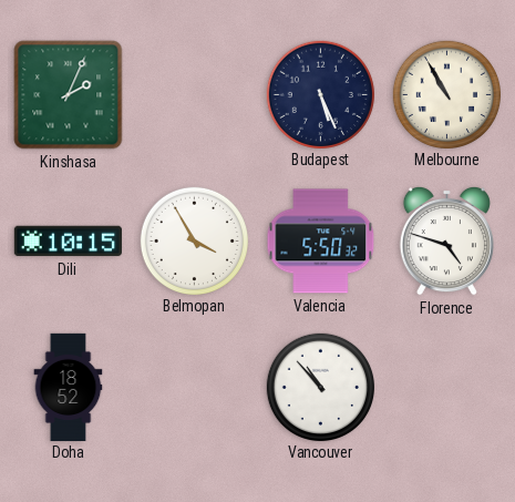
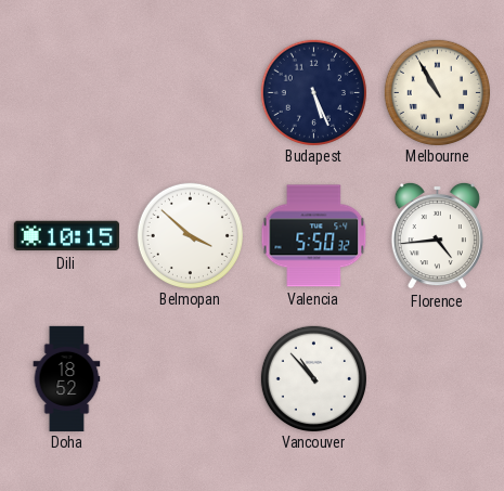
Kinshasa: 2:04 -> none
Belmopan: 3:55 -> 3:52
Florence: 4:48 -> 4:44
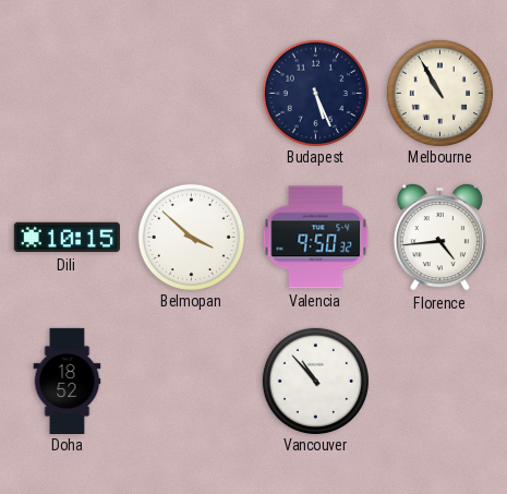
Valencia: 5:50 -> 9:50
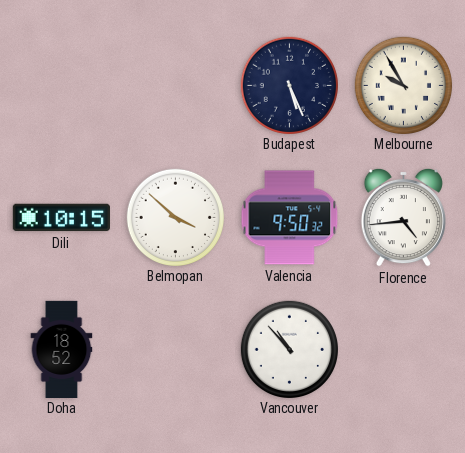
Melbourne: 10:55 -> 9:55
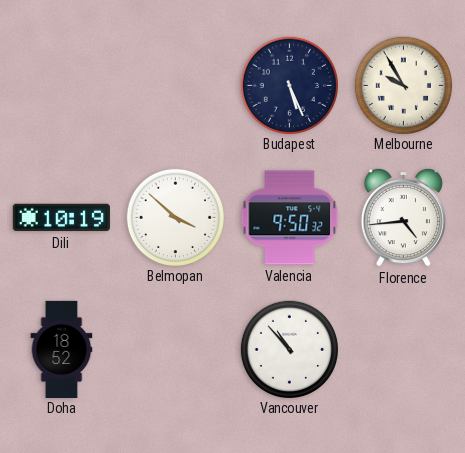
Dili: 10:15 -> 10:19
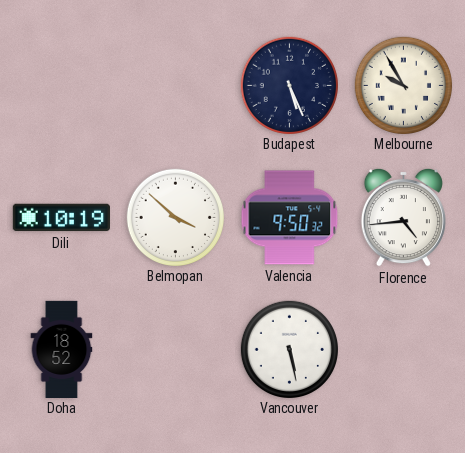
Vancouver: 10:53 -> 5:28
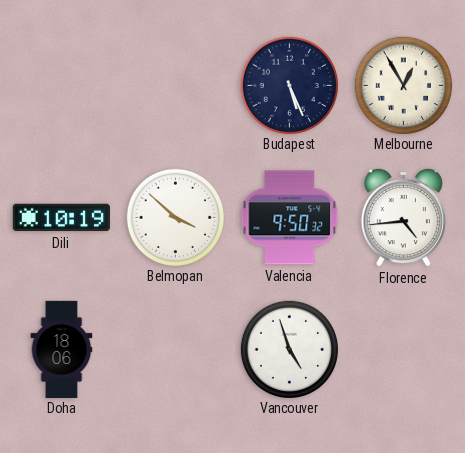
Melbourne: 9:55 -> 12:55
Doha: 18:52 -> 18:06
Vancouver: 5:28 -> 4:57
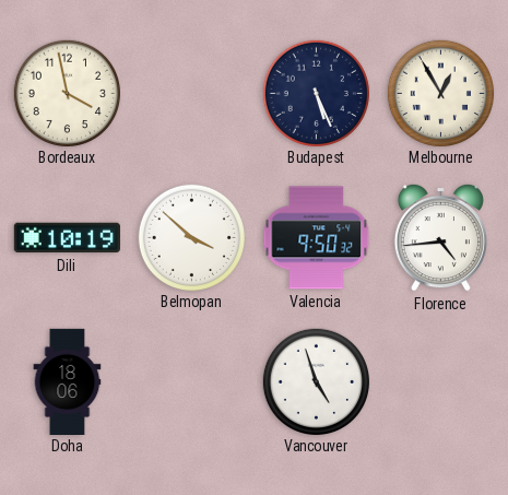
Bordeaux: none -> 3:58
